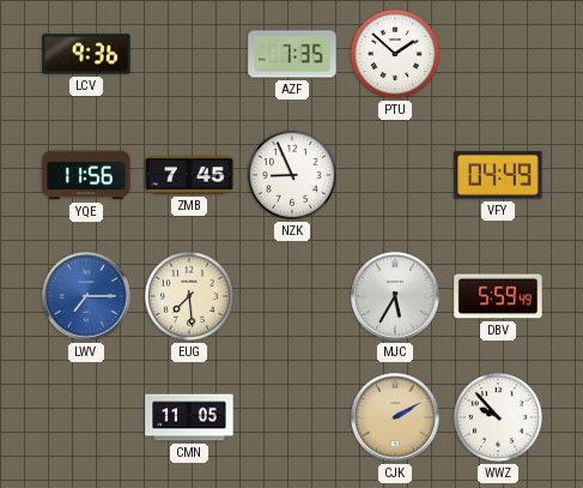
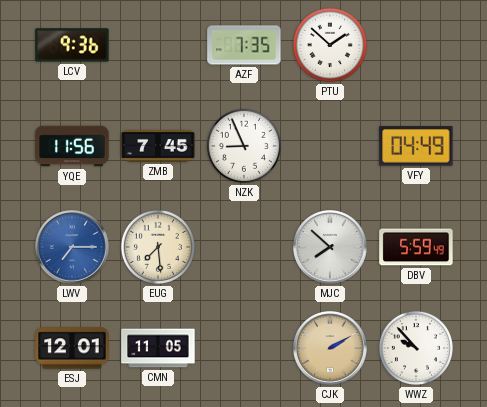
MJC: 5:35 -> 7:52
ESJ: none -> 12:01
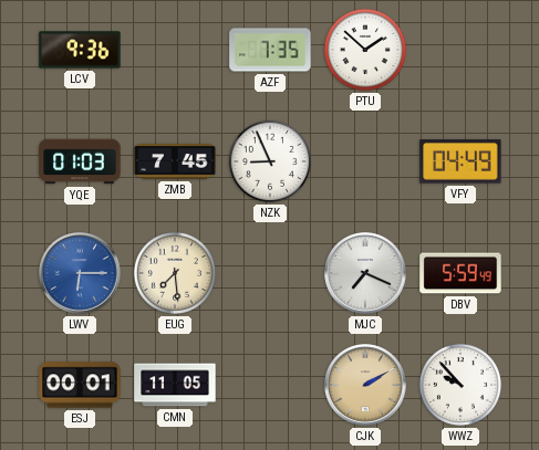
YQE: 11:56 -> 01:03
LWV: 7:15 -> 6:15
MJC: 7:52 -> 7:19
ESJ: 12:01 -> 00:01
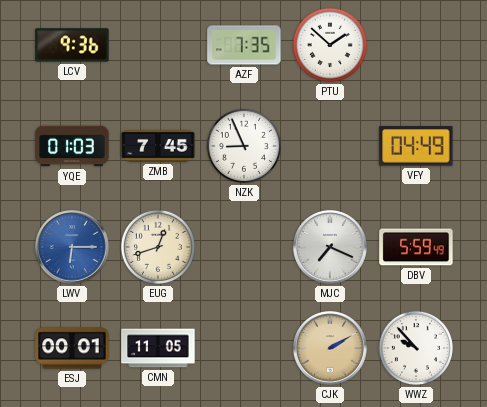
EUG: 7:29 -> 12:42
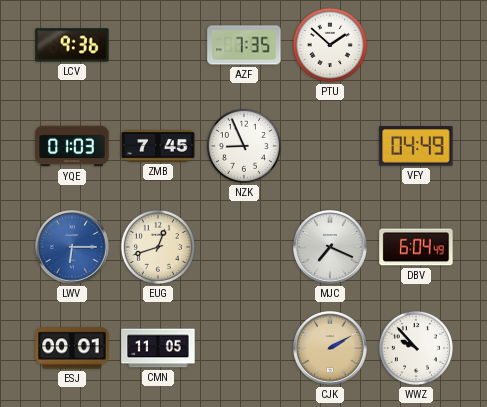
DBV: 5:59 -> 6:04
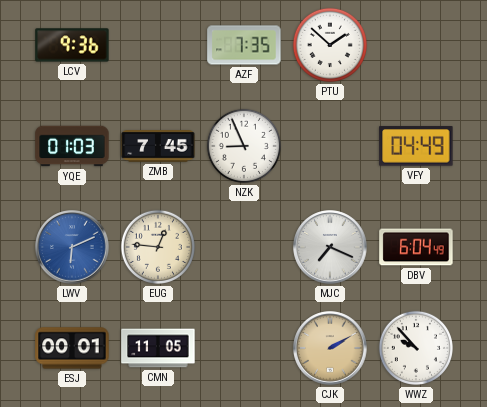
LWV: 6:15 -> 6:11
EUG: 12:42 -> 12:46
